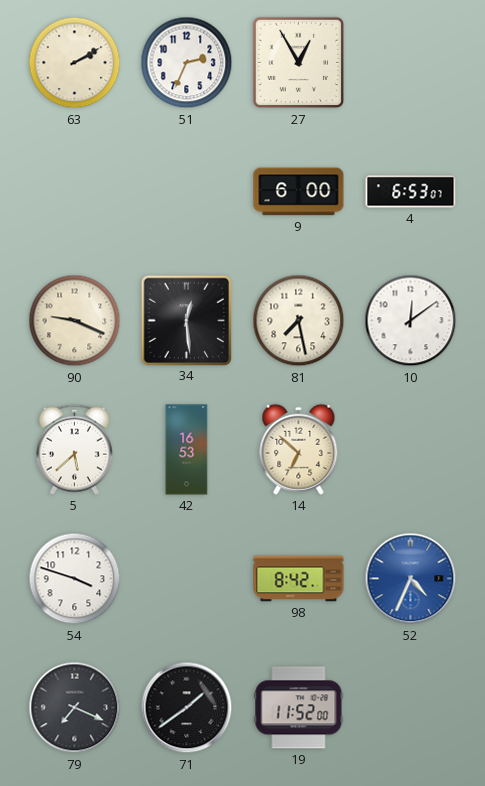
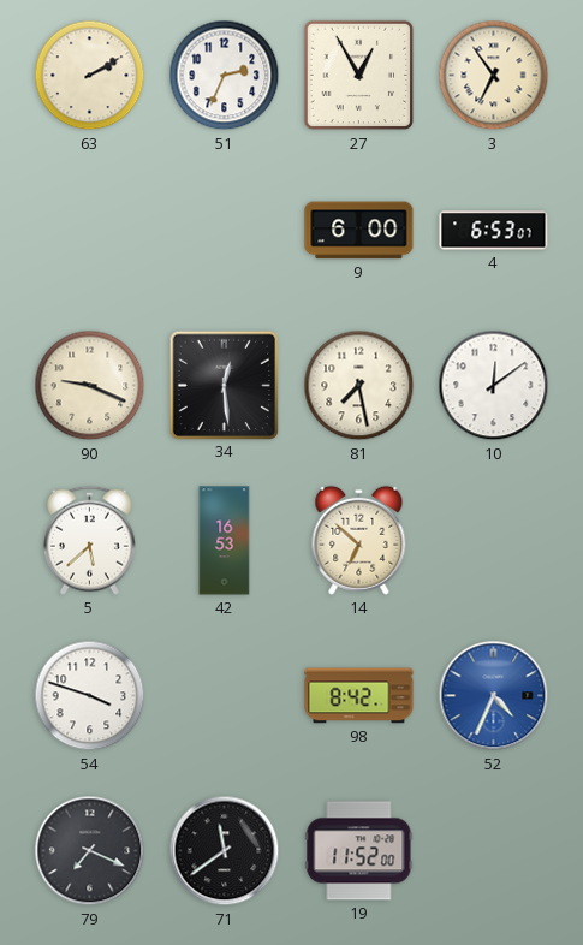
3: none -> 6:54
71: 1:39 -> 11:39
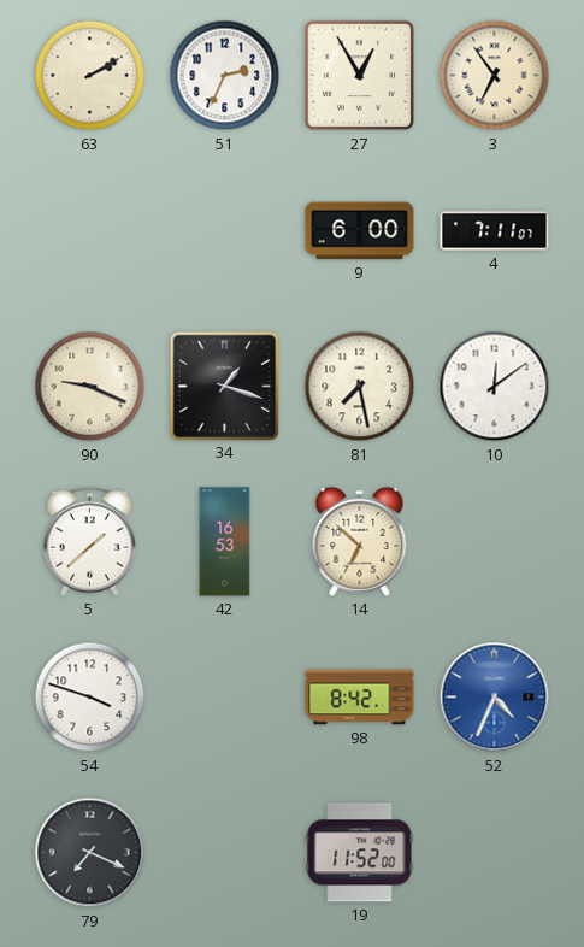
4: 6:53 -> 7:11
34: 12:29 -> 1:18
5: 5:38 -> 1:38
71: 11:39 -> none
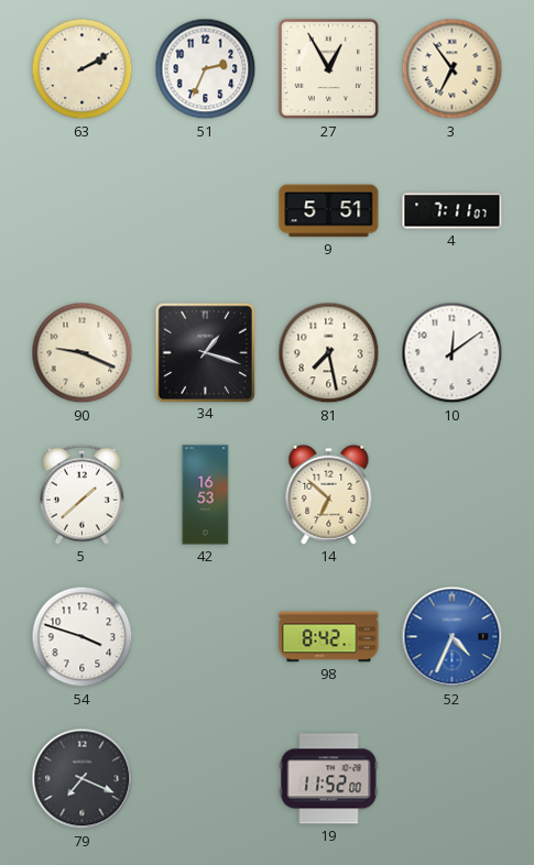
9: 6:00 -> 5:51
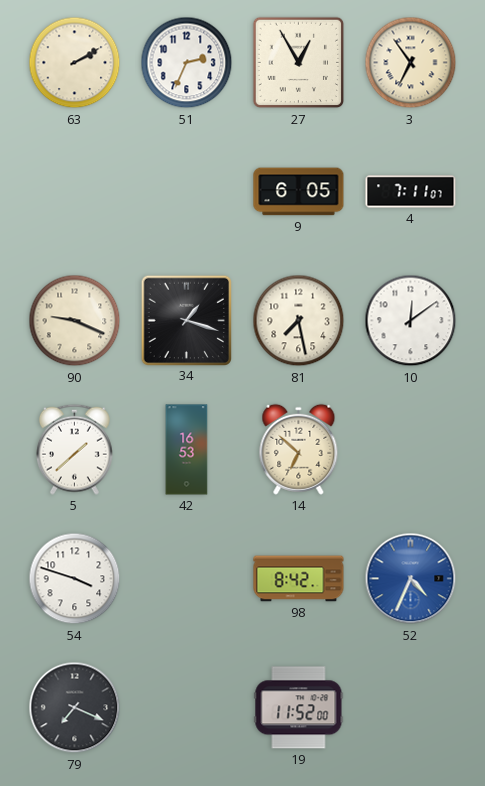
9: 5:51 -> 6:05
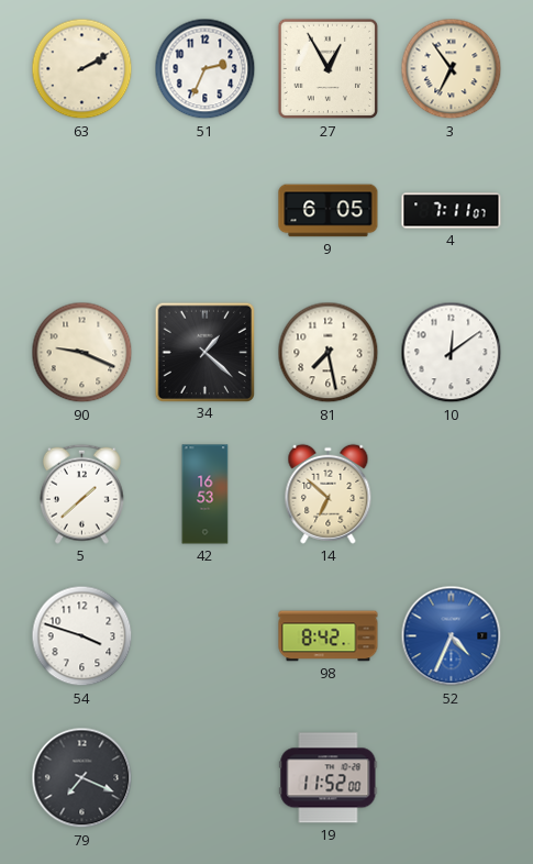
34: 1:18 -> 1:22
